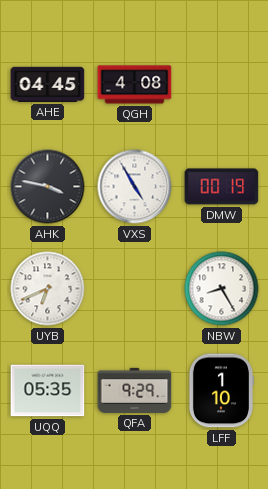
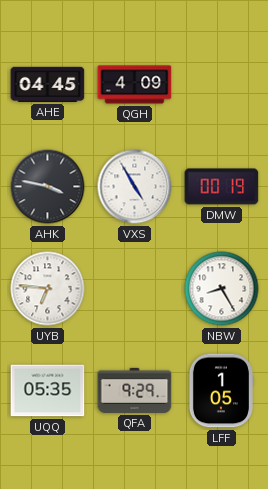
QGH: 4:08 -> 4:09
UYB: 6:41 -> 6:46
LFF: 1:10 -> 1:05
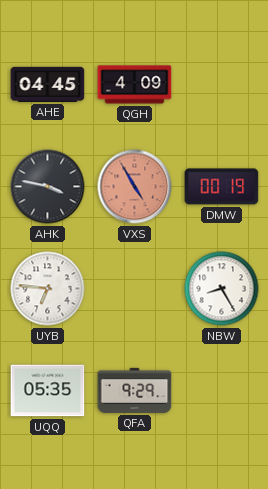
VXS dial: white -> salmon
LFF: 1:05 -> none
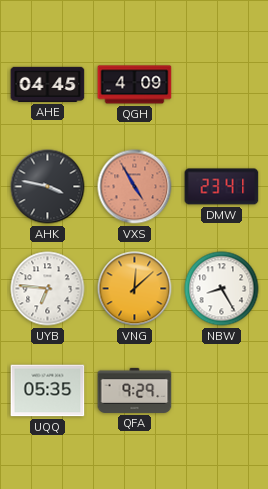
DMW: 00:19 -> 23:41
VNG: none -> 12:08
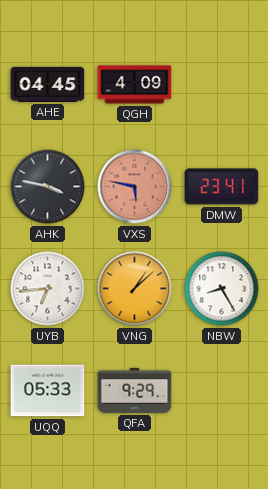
VXS: 4:55 -> 5:47
UYB: 6:46 -> 6:44
VNG: 12:08 -> 1:08
UQQ: 05:35 -> 05:33
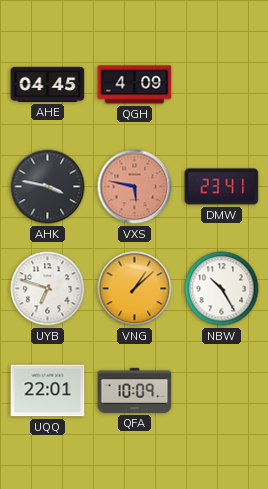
UYB: 6:44 -> 6:48
NBW: 8:25 -> 10:25
UQQ: 05:33 -> 22:01
QFA: 9:29 -> 10:09
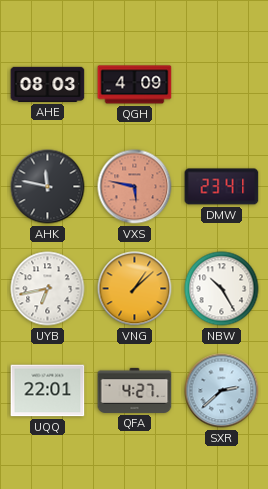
AHE: 04:45 -> 08:03
AHK: 3:47 -> 11:47
UYB: 6:48 -> 6:43
QFA: 10:09 -> 4:27
SXR: none -> 2:38
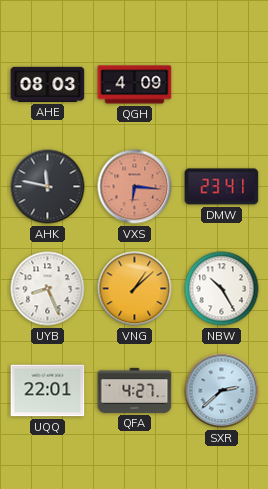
VXS: 5:47 -> 6:16
UYB: 6:43 -> 8:26
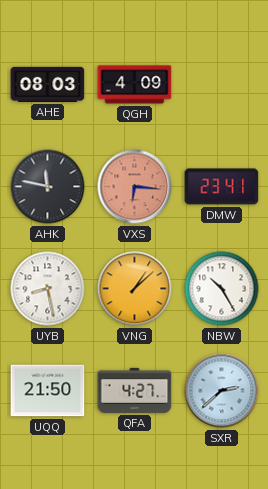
UYB: 8:26 -> 8:28
UQQ: 22:01 -> 21:50
